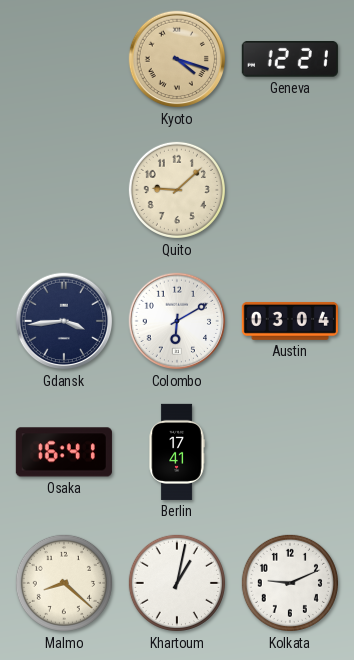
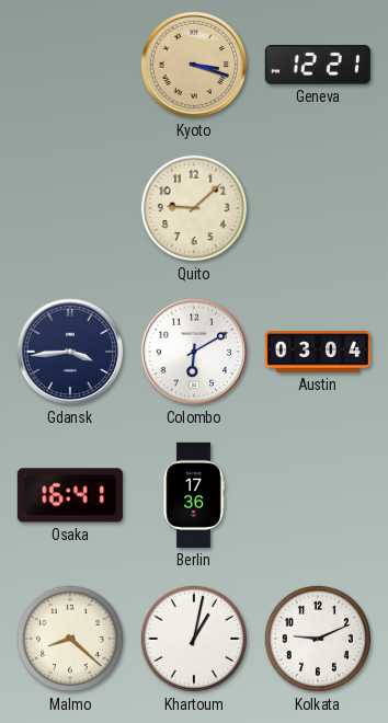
Kyoto: 4:18 -> 3:18
Berlin: 17:41 -> 17:36
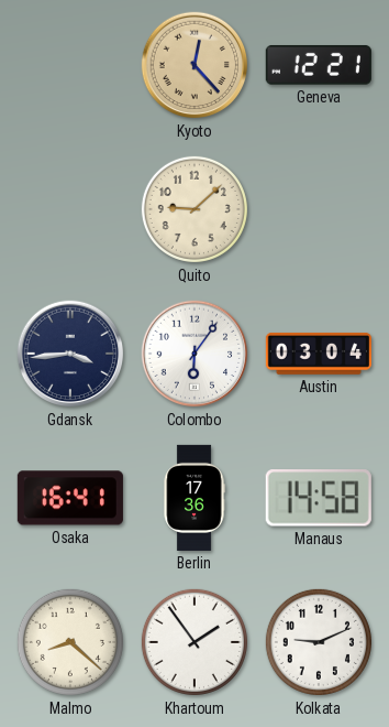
Kyoto: 3:18 -> 12:23
Colombo: 6:10 -> 6:06
Manaus: none -> 14:58
Khartoum: 1:02 -> 1:54
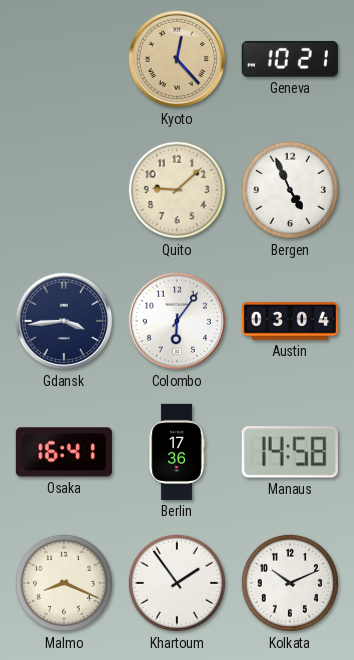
Geneva: 12:21 -> 10:21
Bergen: none -> 4:56
Malmo: 8:22 -> 8:19
Kolkata: 9:11 -> 10:11
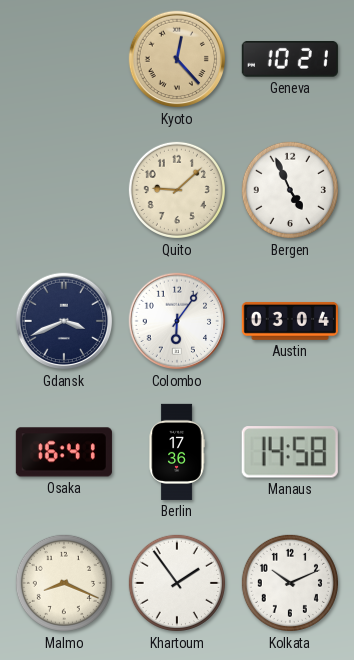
Gdansk: 3:44 -> 3:41
